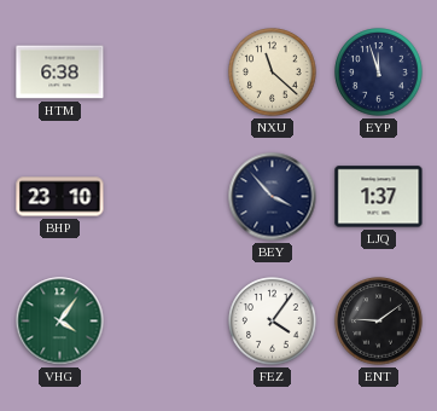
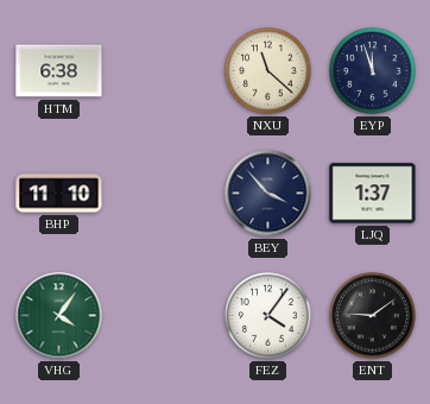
BHP: 23:10 -> 11:10
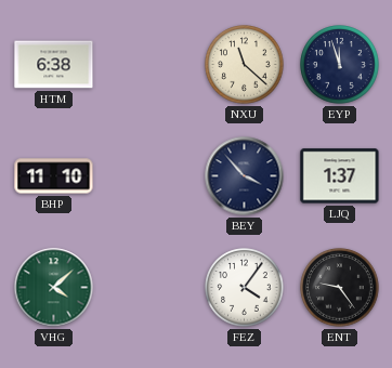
VHG: 4:06 -> 4:08
ENT: 9:09 -> 9:24
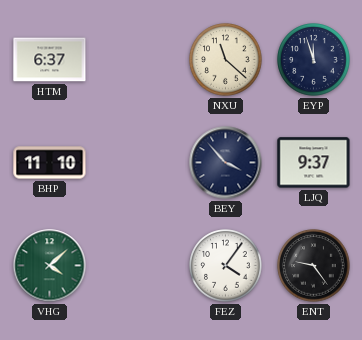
HTM: 6:38 -> 6:37
LJQ: 1:37 -> 9:37
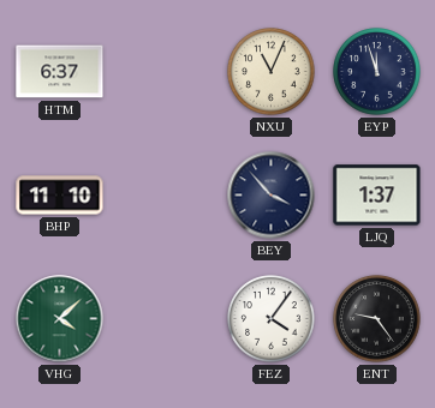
NXU: 11:22 -> 11:04
LJQ: 9:37 -> 1:37
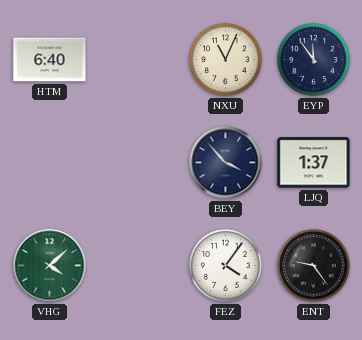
HTM: 6:37 -> 6:40
EYP: 11:57 -> 11:54
BHP: 11:10 -> none
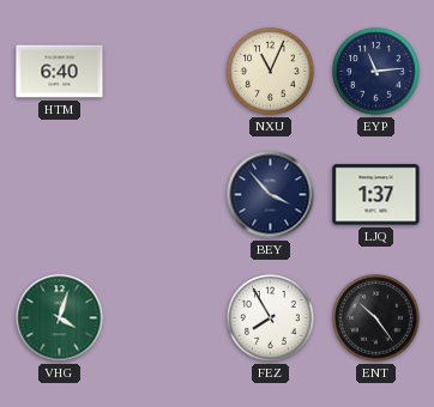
EYP: 11:54 -> 11:14
VHG: 4:08 -> 4:03
FEZ: 4:06 -> 7:55
ENT: 9:24 -> 10:24
